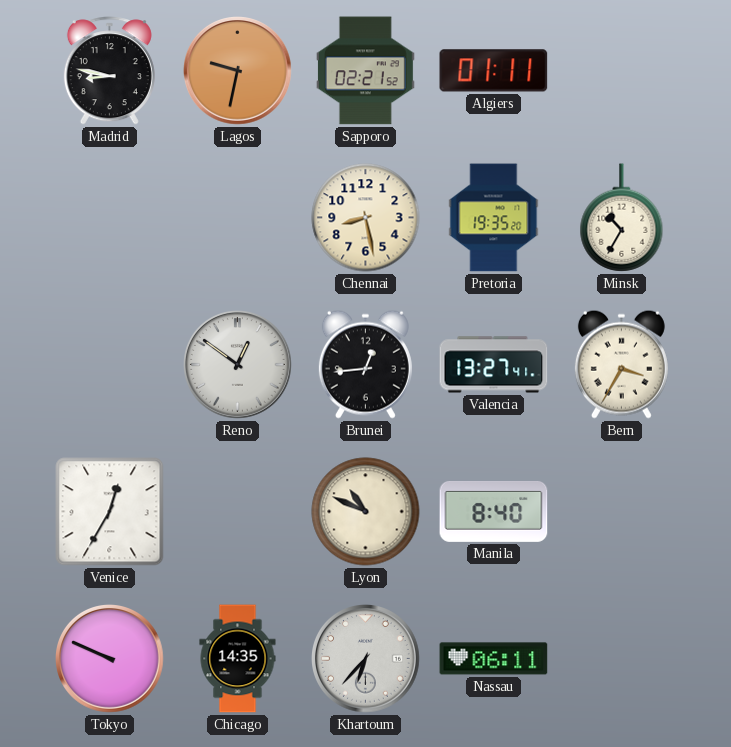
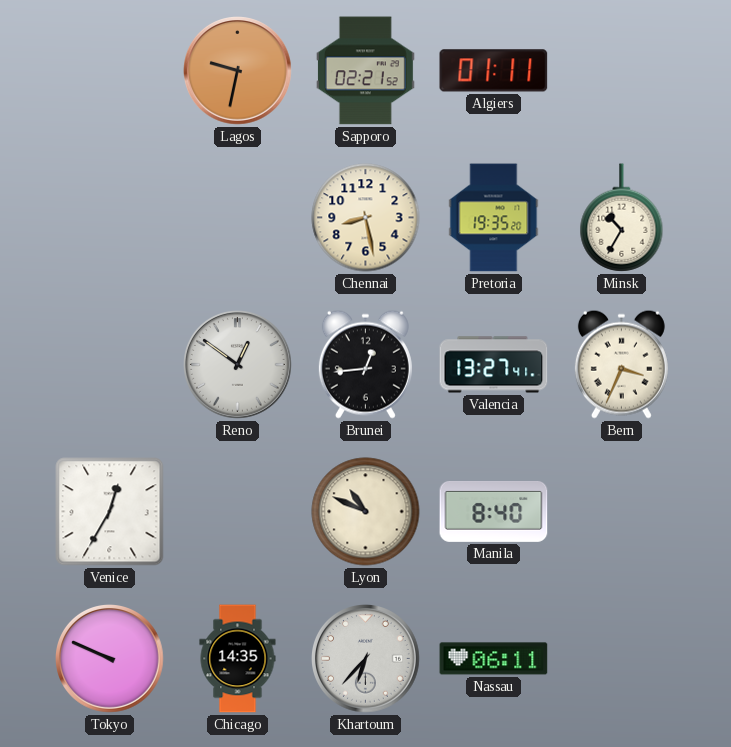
Madrid: 8:47 -> none
Bern: 3:35 -> 3:34
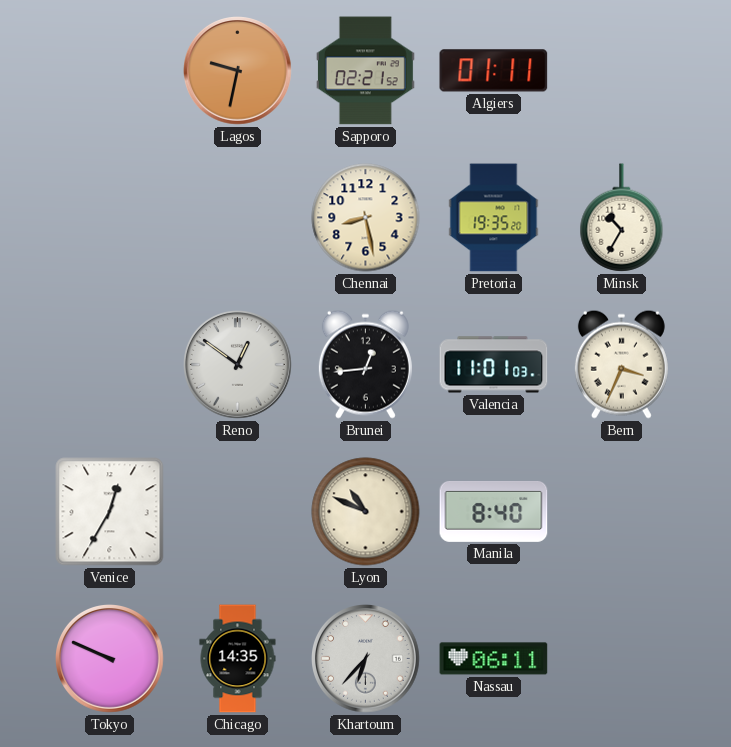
Valencia: 13:27 -> 11:01
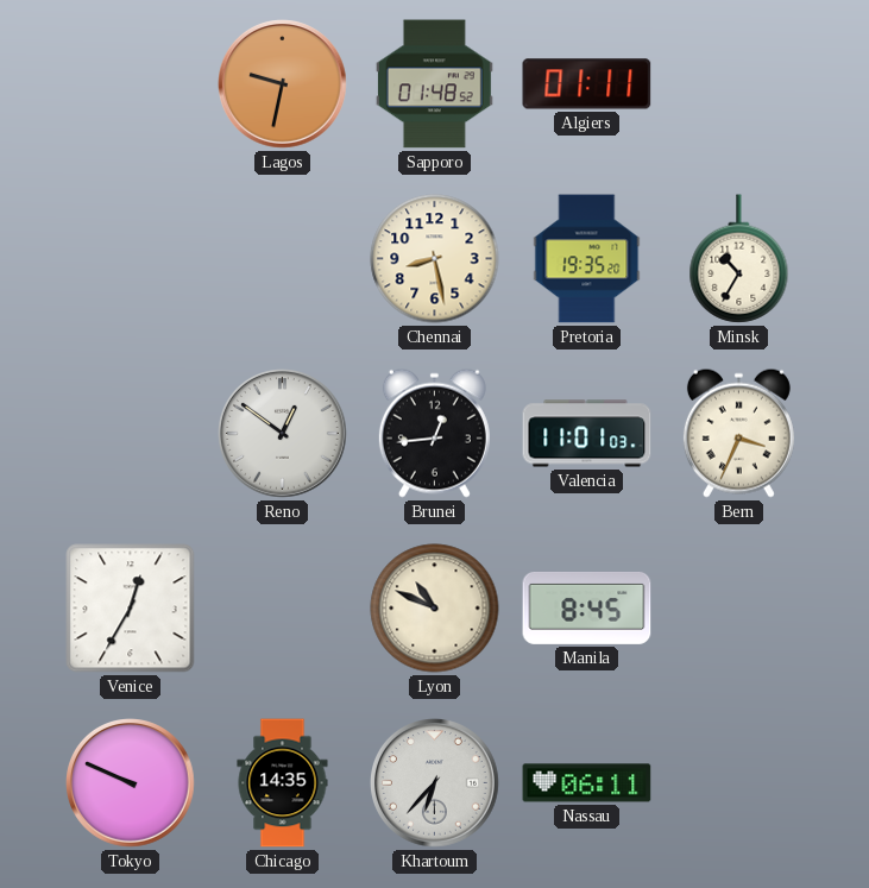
Sapporo: 02:21 -> 01:48
Manila: 8:40 -> 8:45
